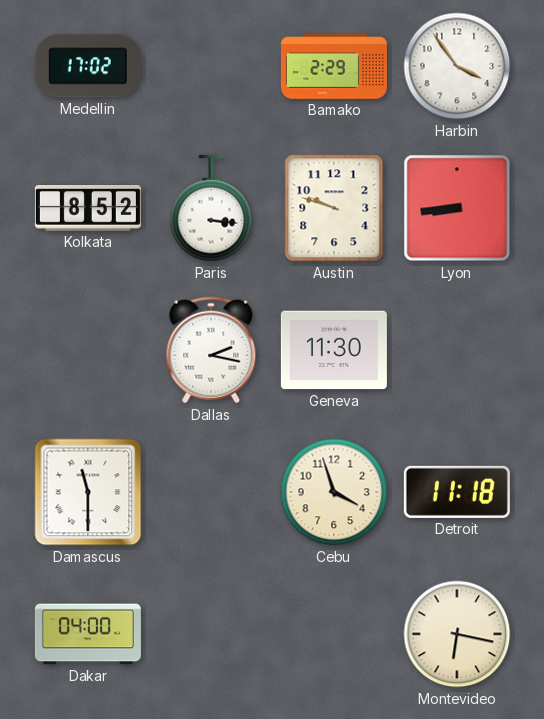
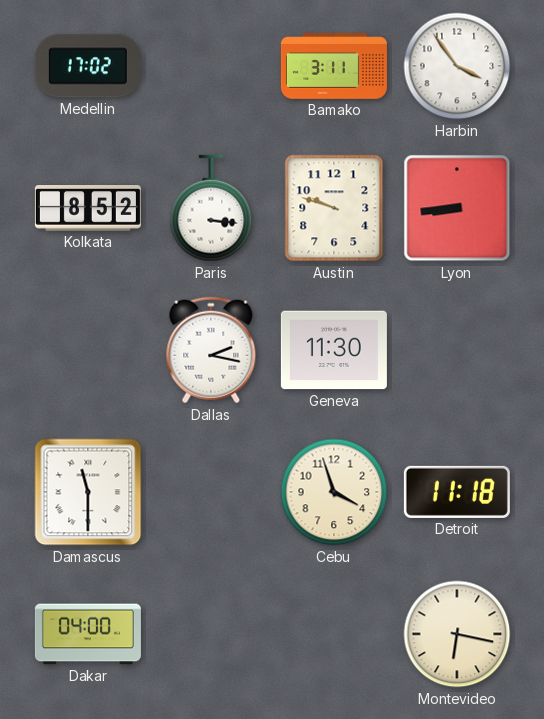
Bamako: 2:29 -> 3:11
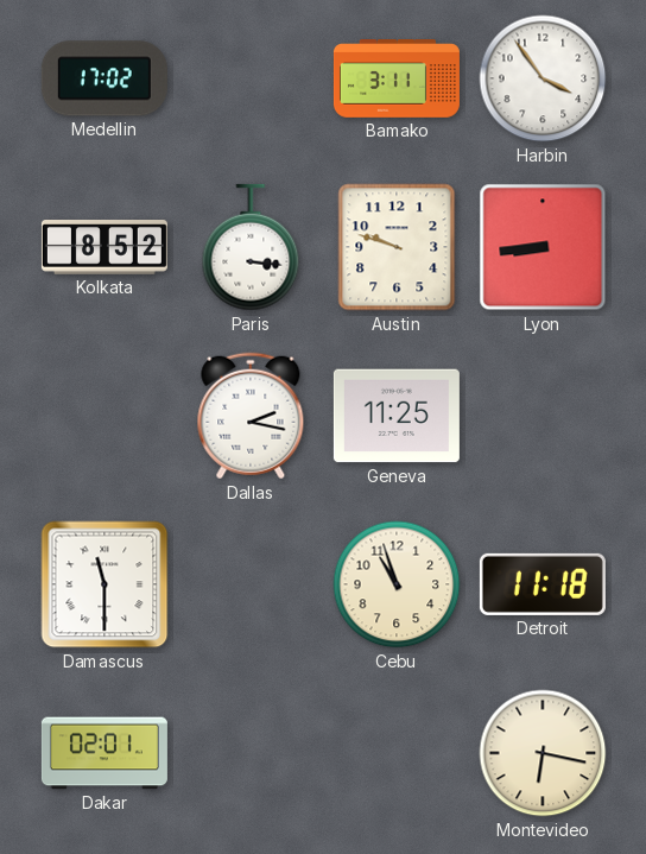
Geneva: 11:30 -> 11:25
Cebu: 3:57 -> 10:57
Dakar: 04:00 -> 02:01
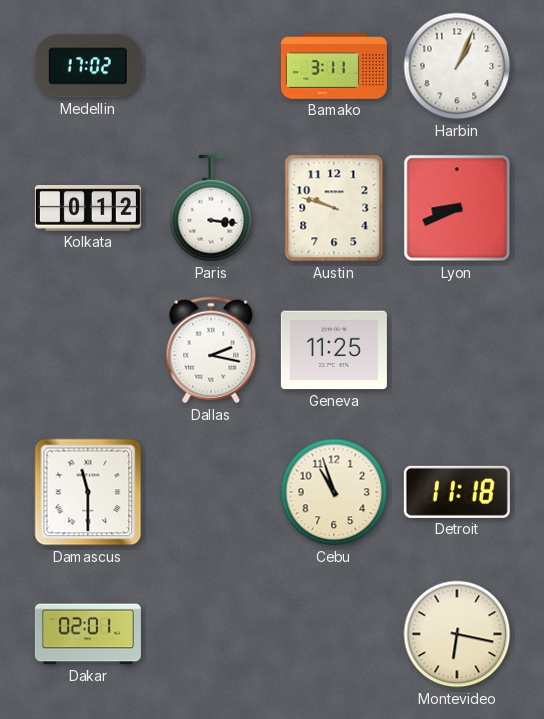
Harbin: 3:54 -> 1:04
Kolkata: 8:52 -> 0:12
Lyon: 8:44 -> 8:41
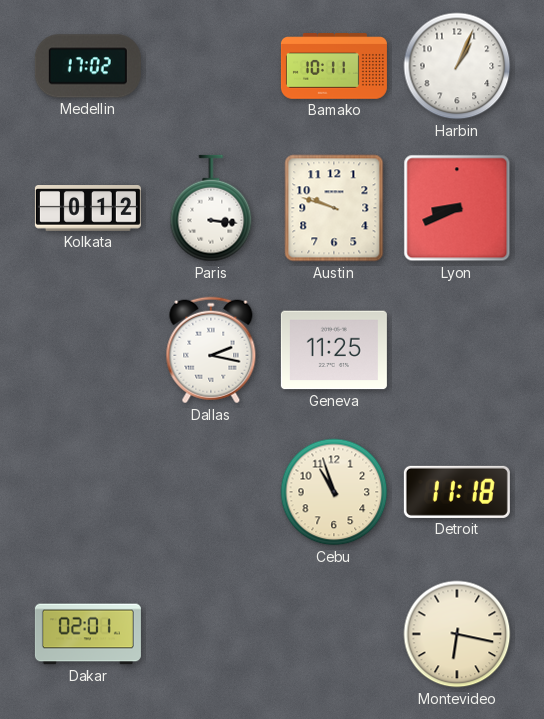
Bamako: 3:11 -> 10:11
Damascus: 11:30 -> none
